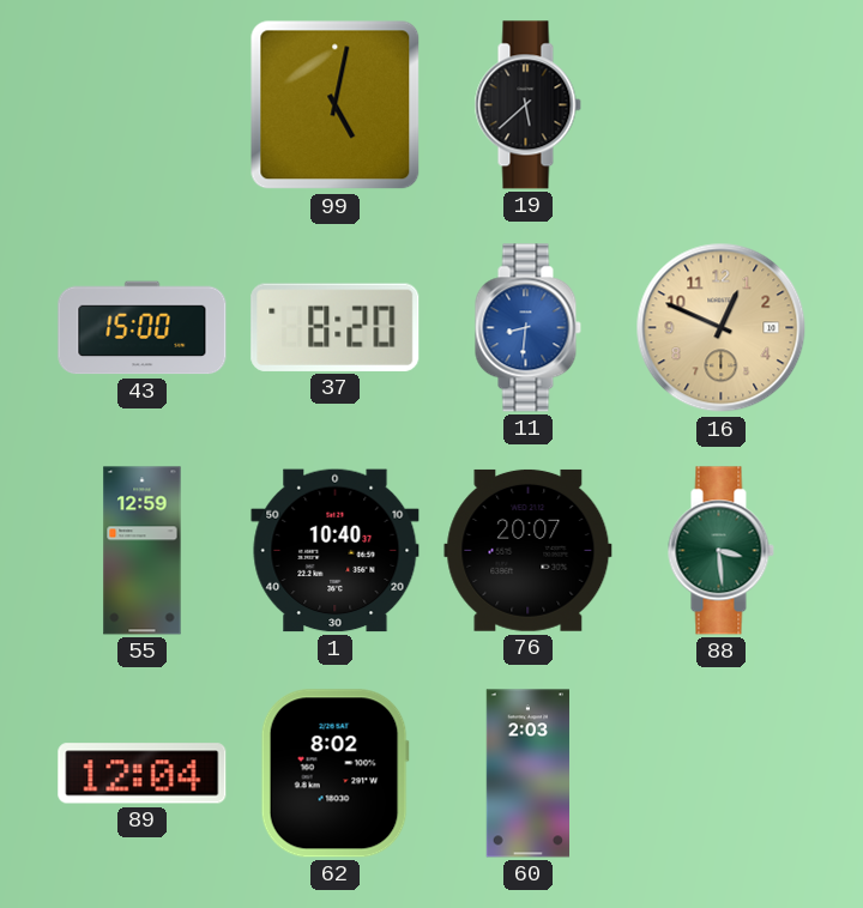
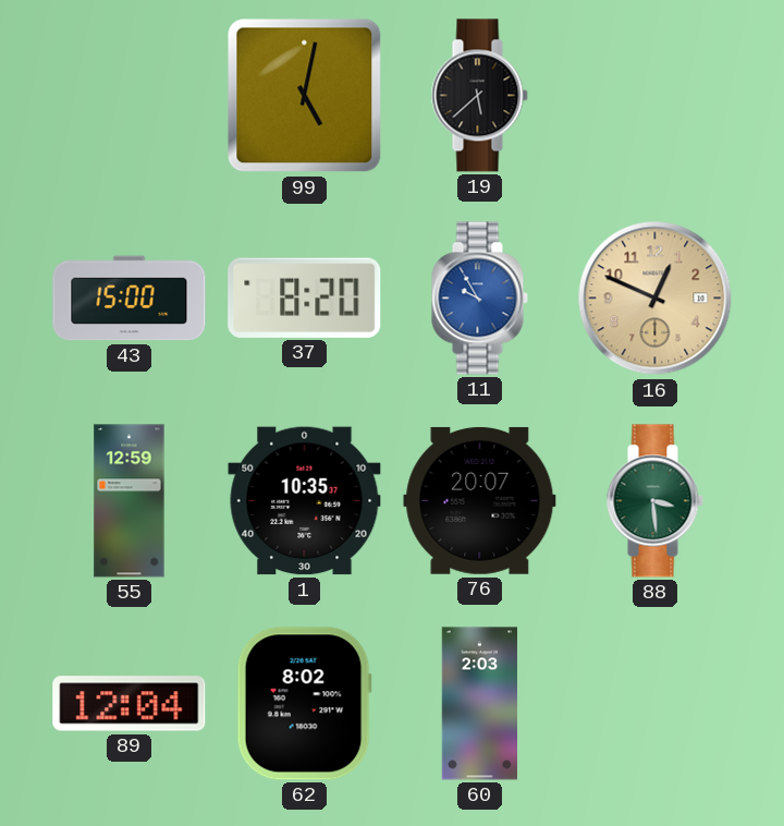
11: 8:31 -> 9:55
1: 10:40 -> 10:35
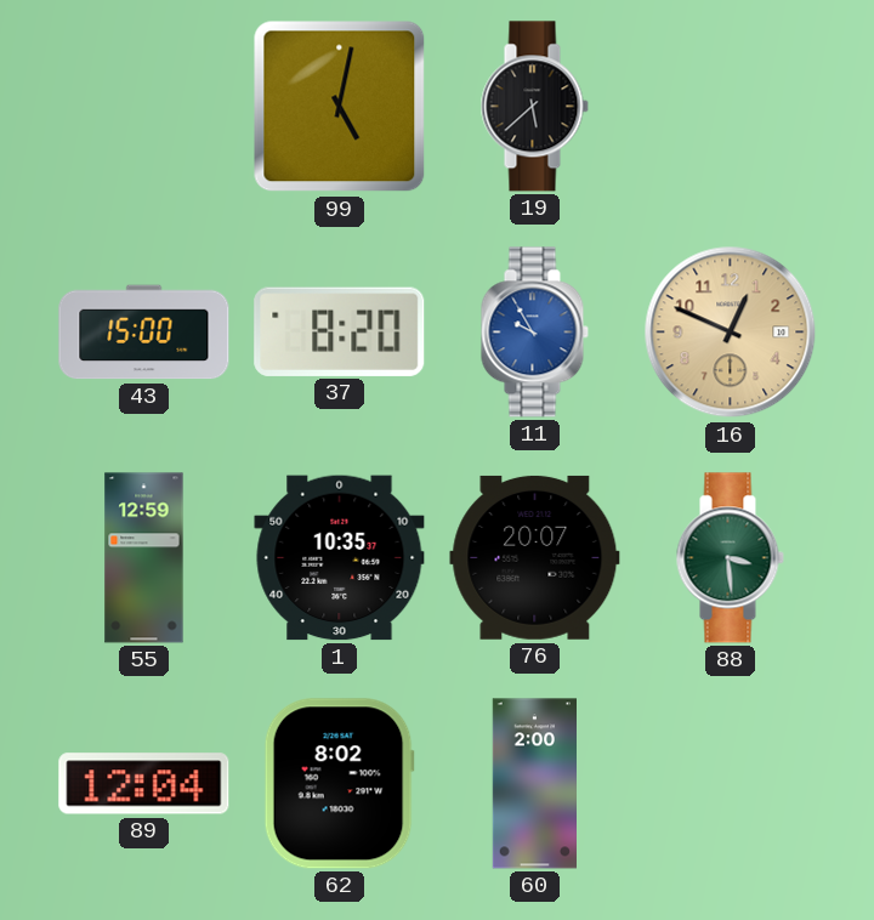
60: 2:03 -> 2:00
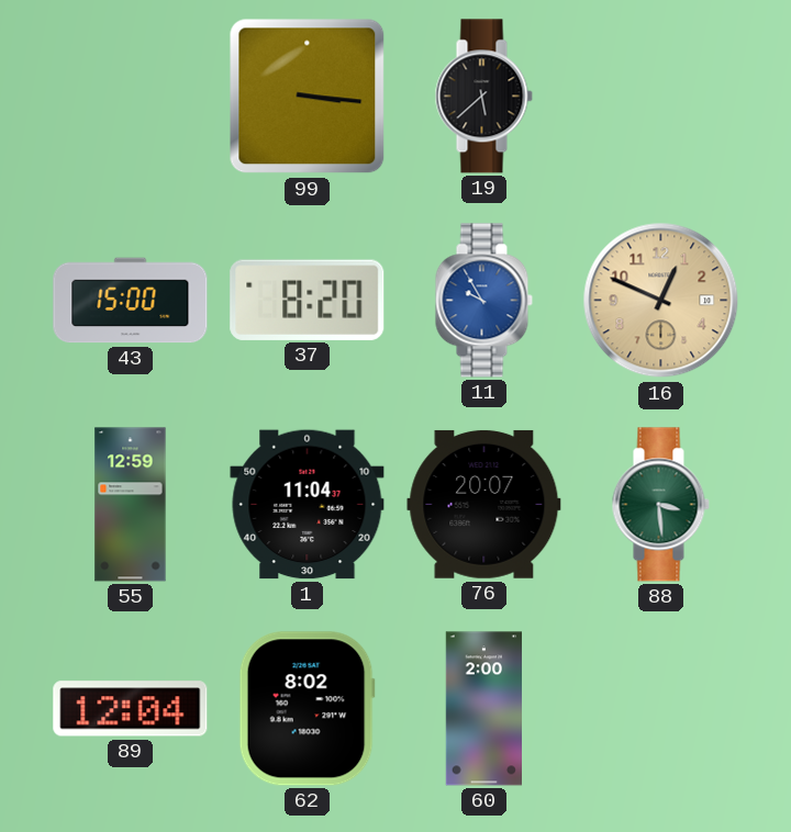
99: 5:02 -> 3:16
1: 10:35 -> 11:04
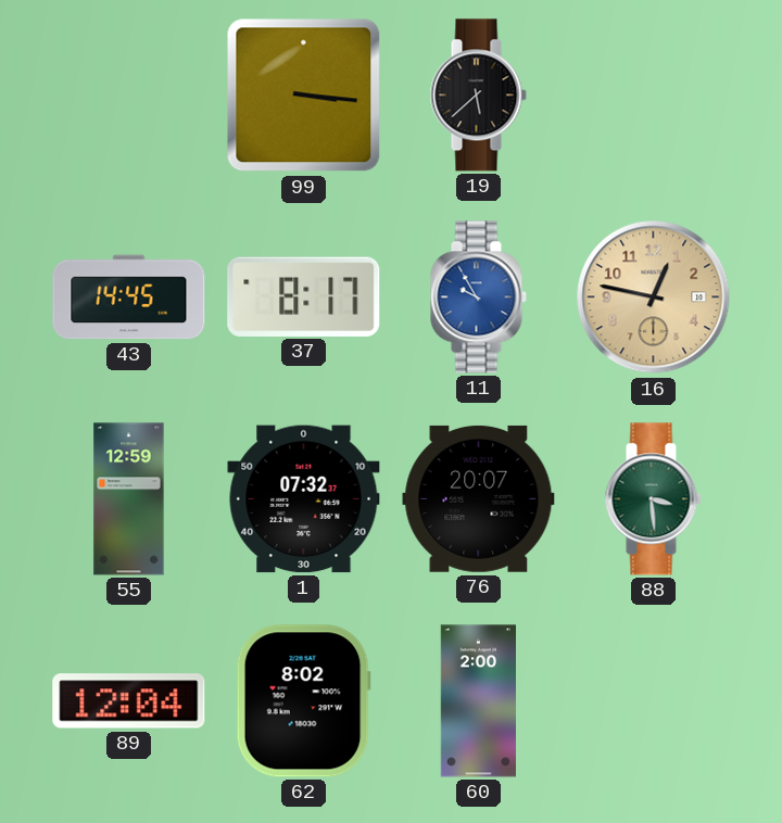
43: 15:00 -> 14:45
37: 8:20 -> 8:17
16: 12:49 -> 12:47
1: 11:04 -> 07:32
